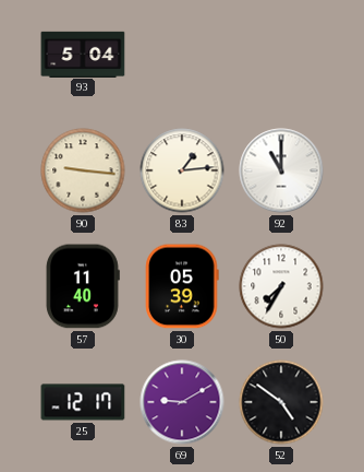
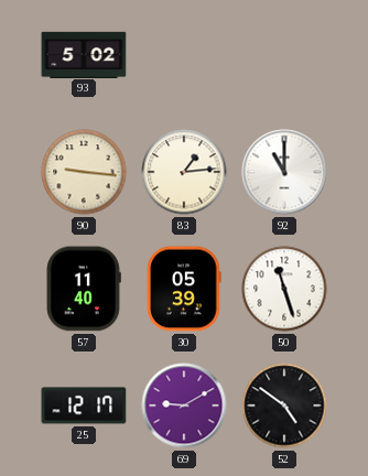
93: 5:04 -> 5:02
50: 7:35 -> 11:27
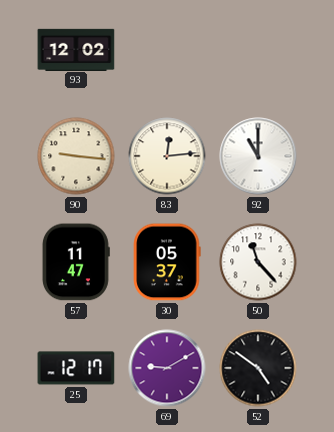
93: 5:02 -> 12:02
83: 1:14 -> 12:14
57: 11:40 -> 11:47
30: 05:39 -> 05:37
50: 11:27 -> 11:23
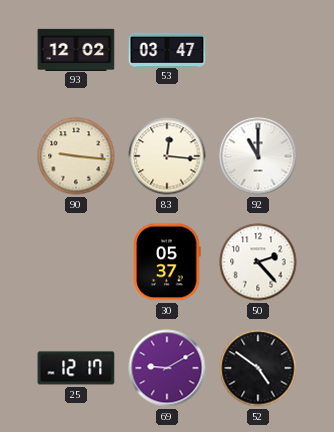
53: none -> 03:47
83: 12:14 -> 12:16
57: 11:47 -> none
50: 11:23 -> 2:23
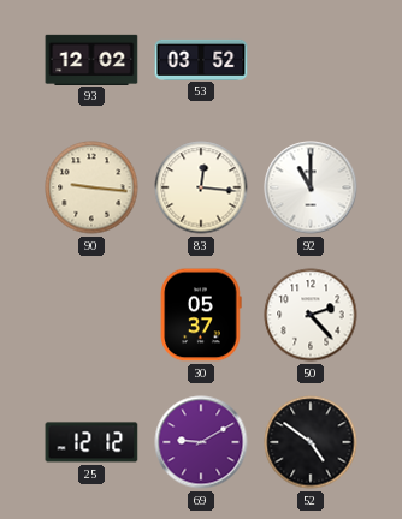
53: 03:47 -> 03:52
25: 12:17 -> 12:12
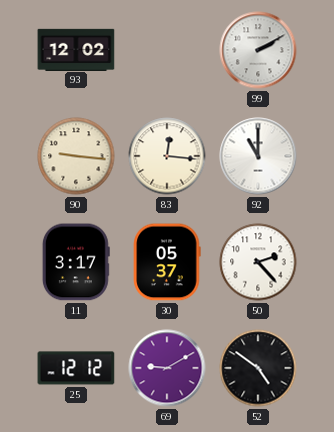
53: 03:52 -> none
99: none -> 2:10
11: none -> 3:17
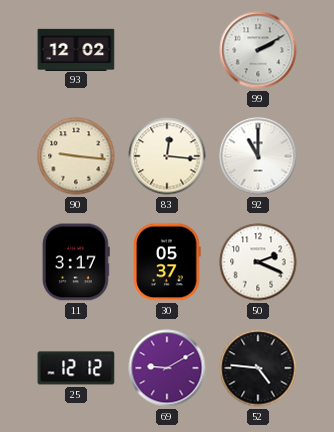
50: 2:23 -> 2:19
52: 4:51 -> 4:46
